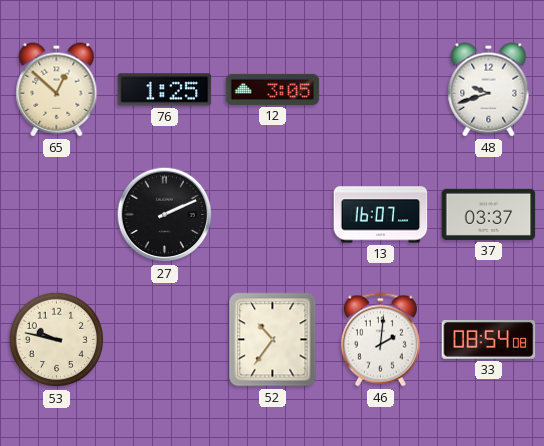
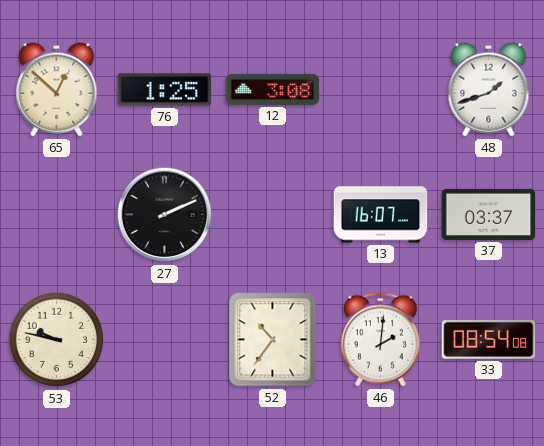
12: 3:05 -> 3:08
48: 9:42 -> 1:42
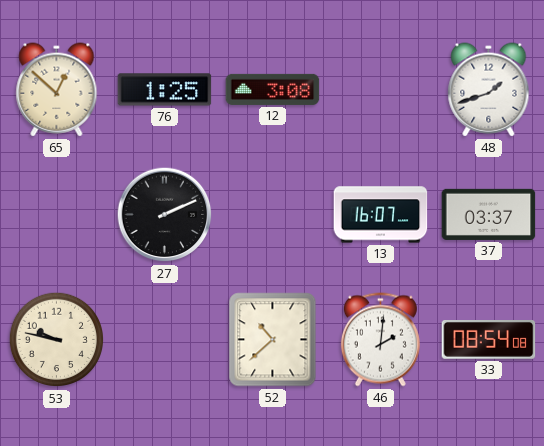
52: 10:36 -> 10:38
